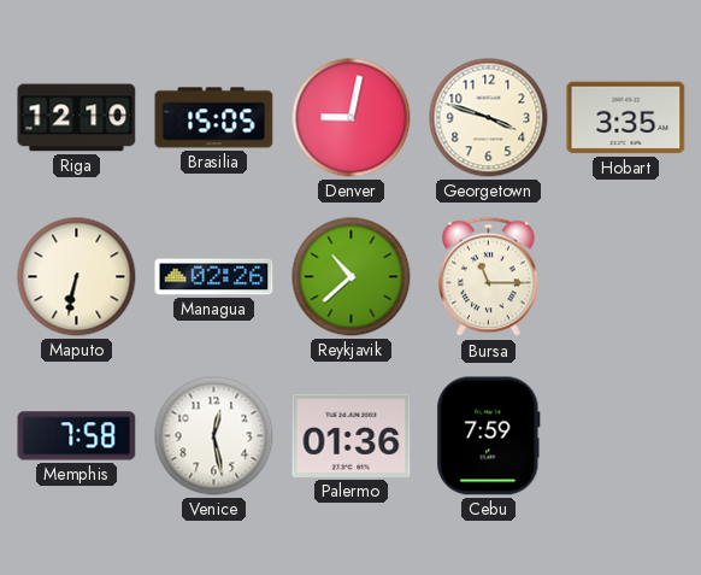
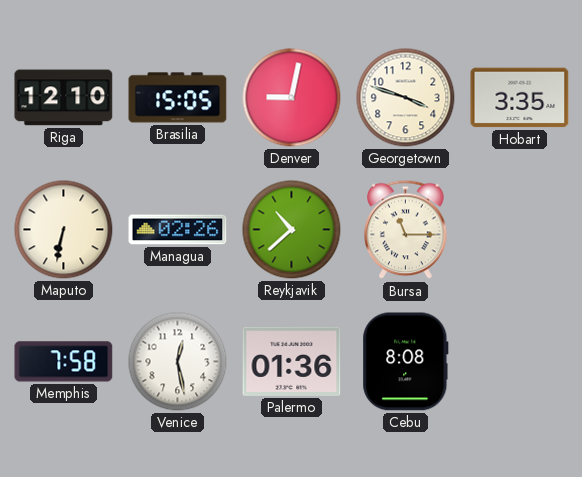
Cebu: 7:59 -> 8:08
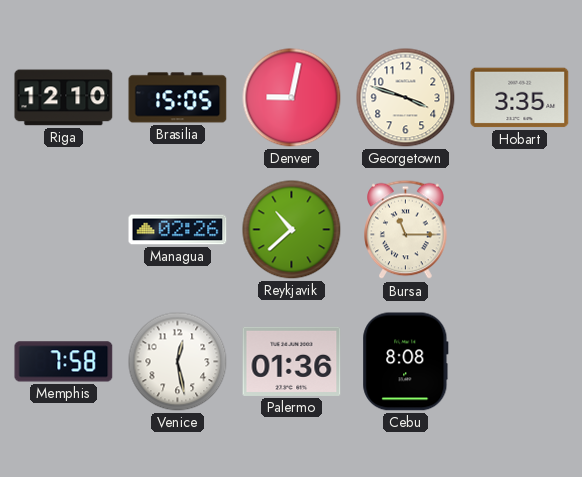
Maputo: 6:32 -> none
